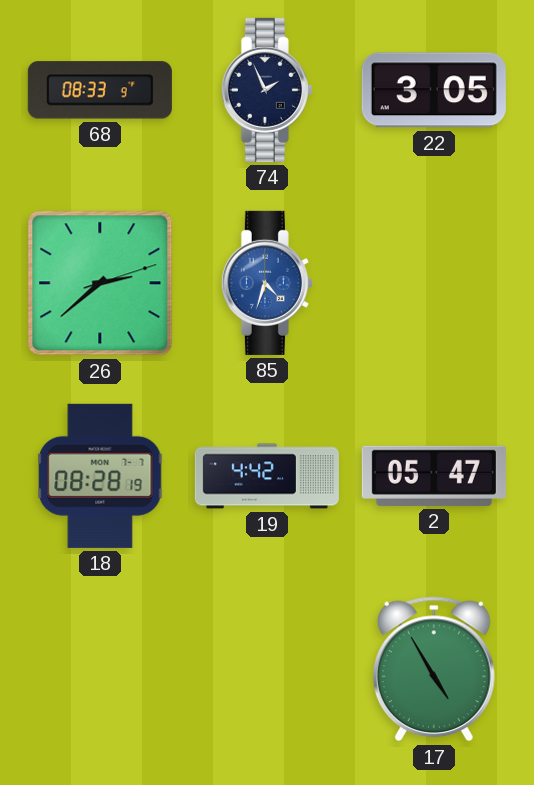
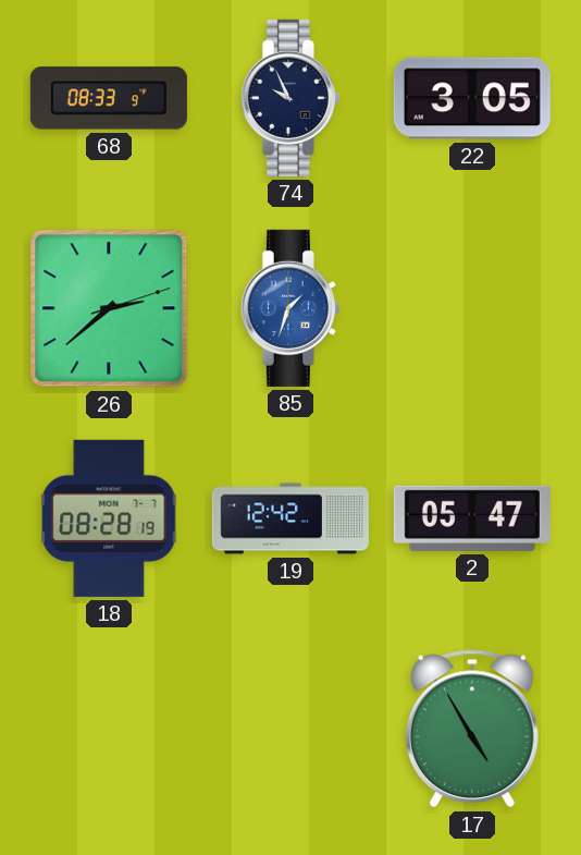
74: 1:56 -> 9:56
85: 4:33 -> 1:33
19: 4:42 -> 12:42
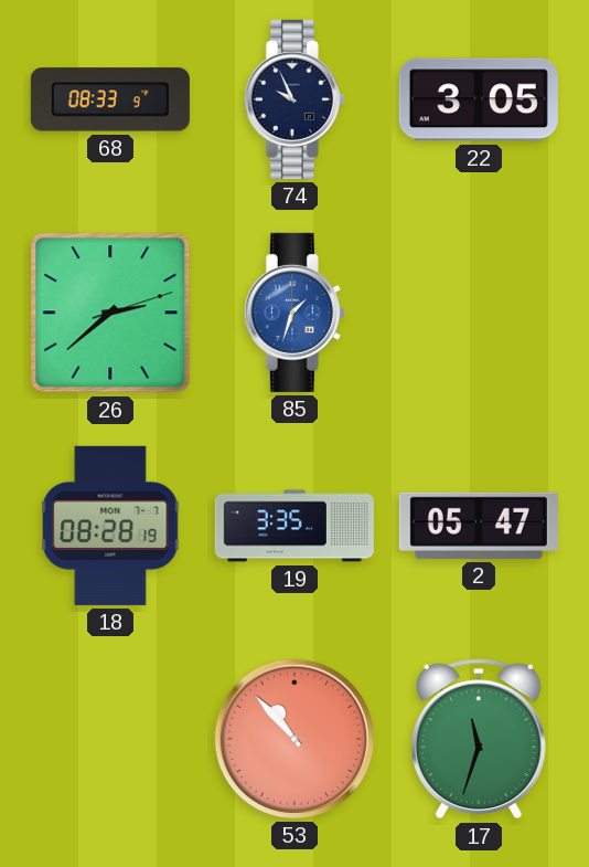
19: 12:42 -> 3:35
53: none -> 10:53
17: 4:55 -> 11:33
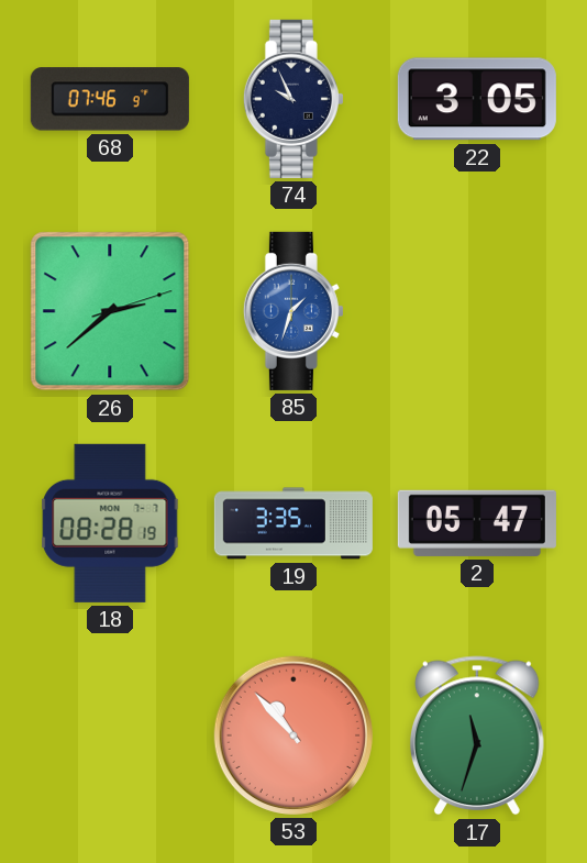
68: 08:33 -> 07:46
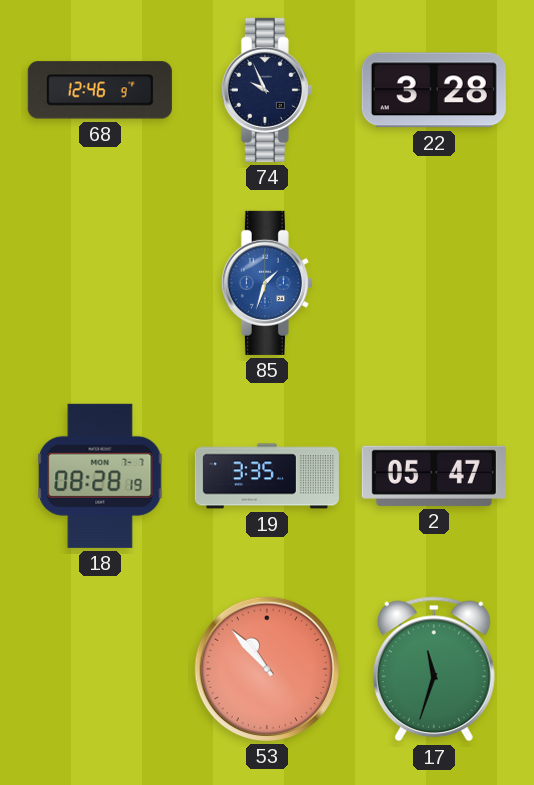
68: 07:46 -> 12:46
22: 3:05 -> 3:28
26: 2:38 -> none
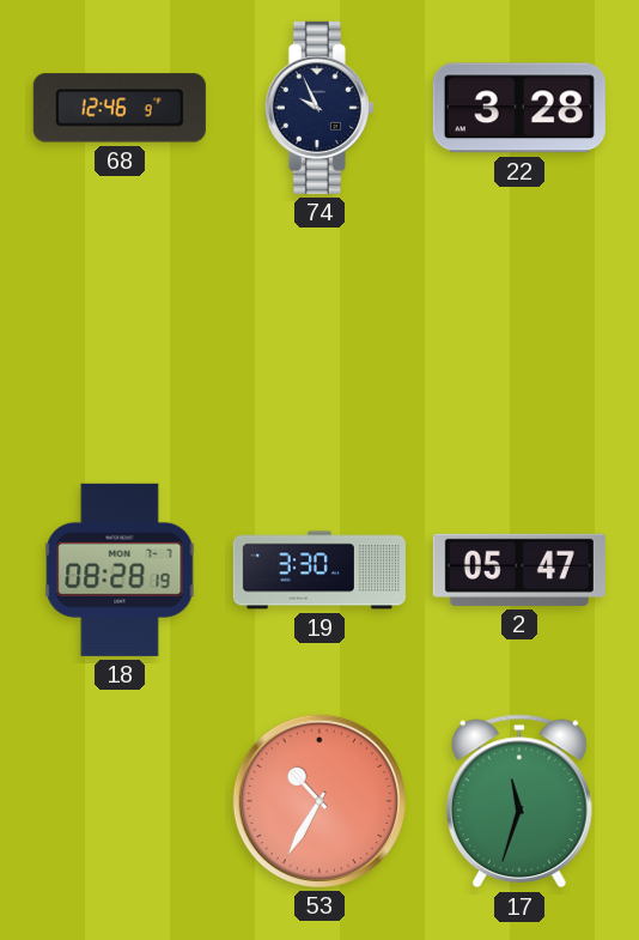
85: 1:33 -> none
19: 3:35 -> 3:30
53: 10:53 -> 10:35
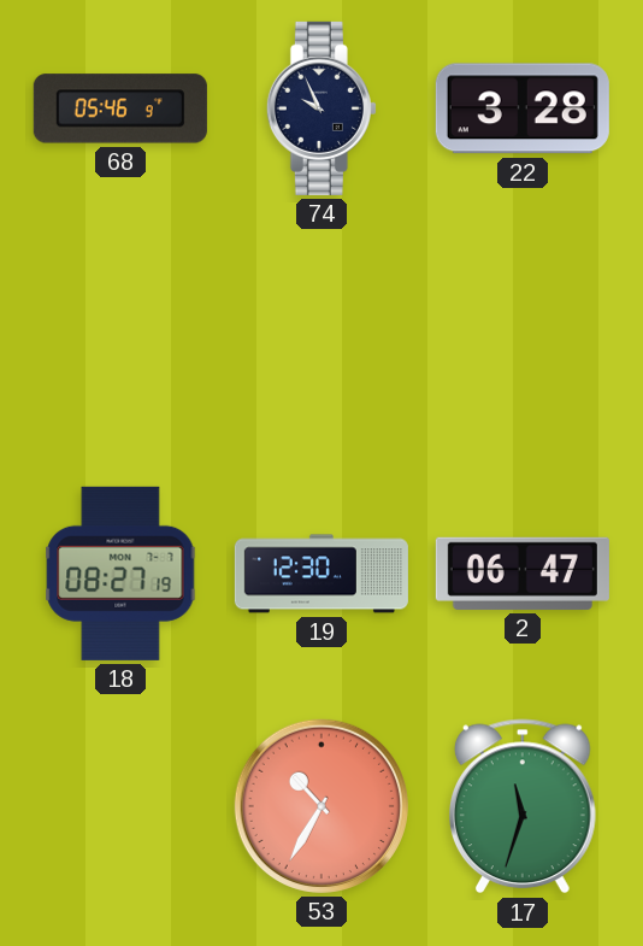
68: 12:46 -> 05:46
18: 08:28 -> 08:27
19: 3:30 -> 12:30
2: 05:47 -> 06:47
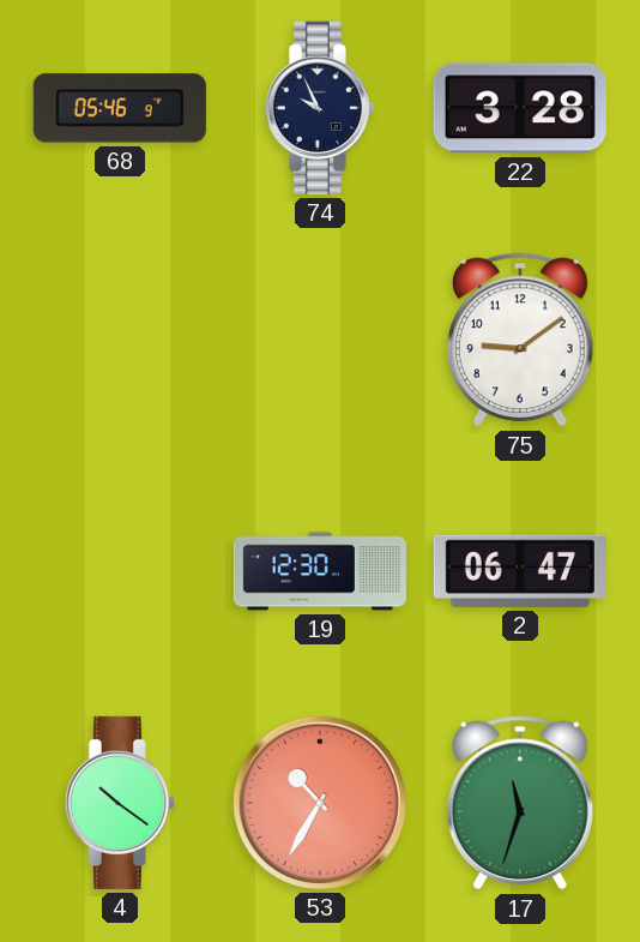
75: none -> 9:09
18: 08:27 -> none
4: none -> 10:21
